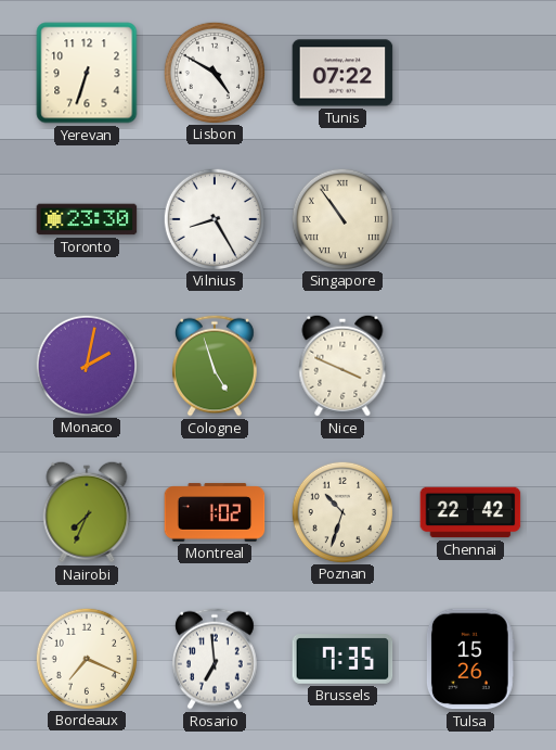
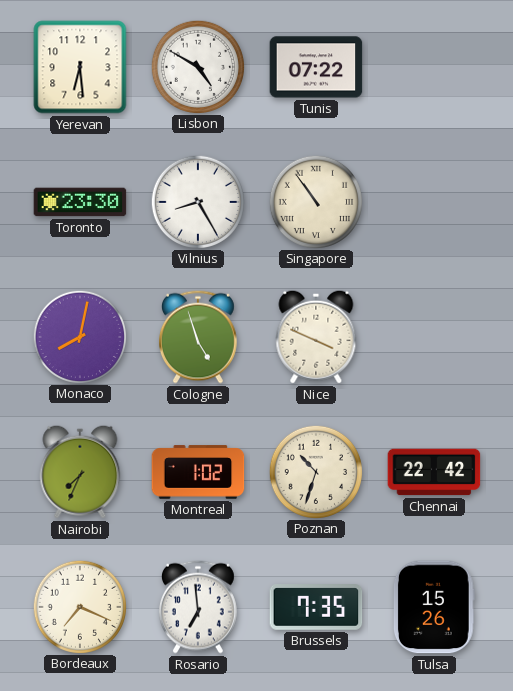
Yerevan: 6:33 -> 6:29
Monaco: 2:02 -> 8:02
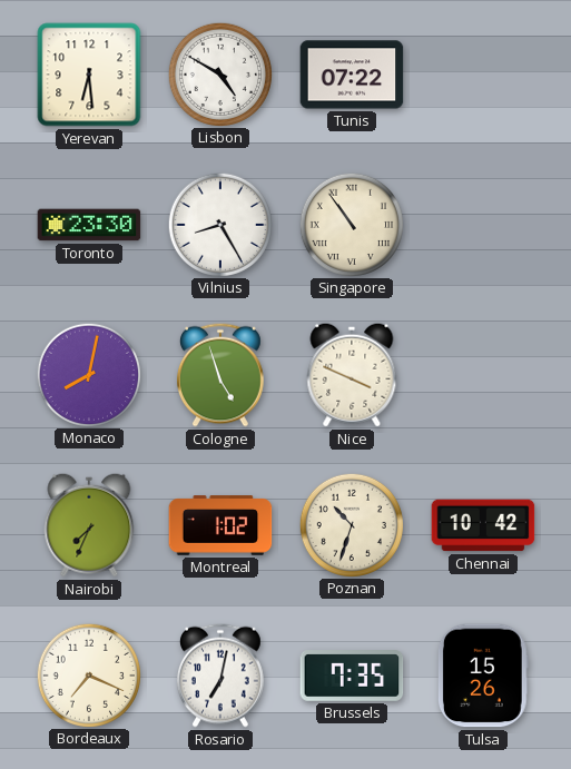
Chennai: 22:42 -> 10:42
Rosario: 6:59 -> 7:02
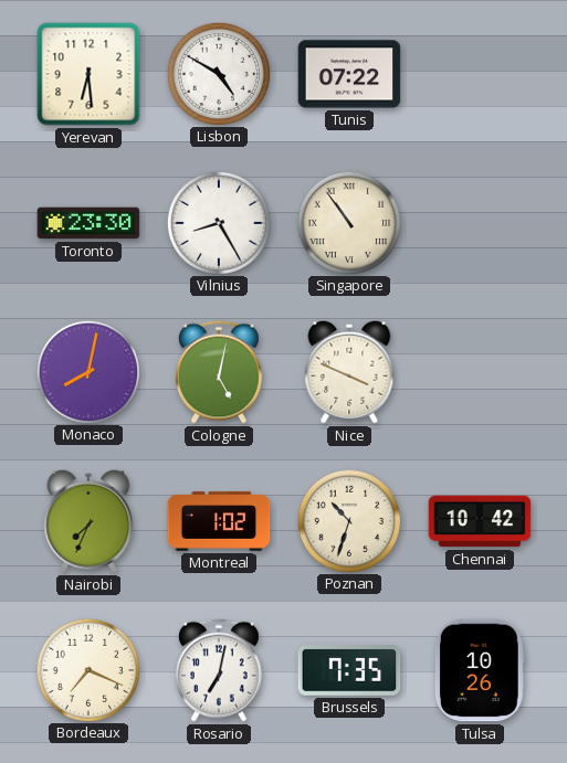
Cologne: 4:57 -> 5:02
Tulsa: 15:26 -> 10:26
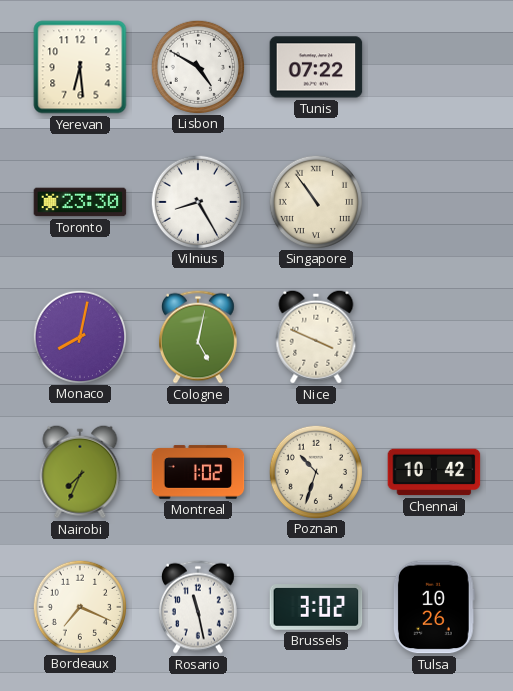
Rosario: 7:02 -> 11:28
Brussels: 7:35 -> 3:02
